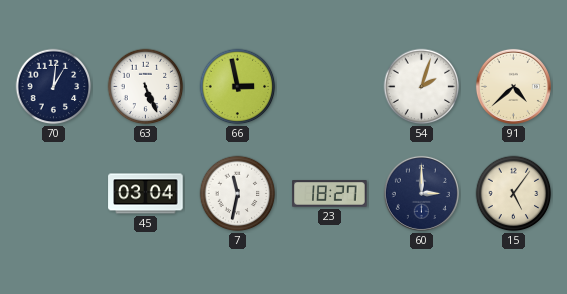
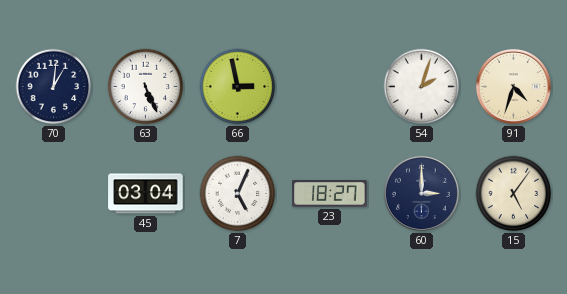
91: 4:38 -> 4:33
7: 11:32 -> 5:04
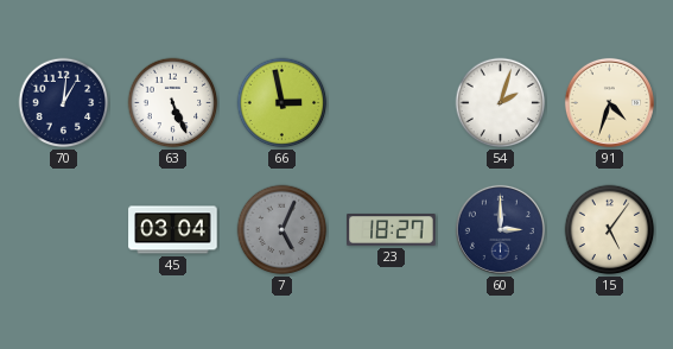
7 dial: white -> grey
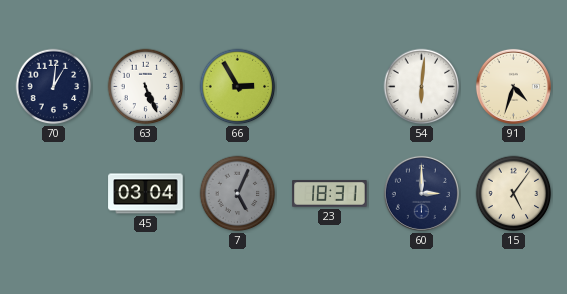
66: 2:58 -> 2:55
54: 2:03 -> 6:01
23: 18:27 -> 18:31
